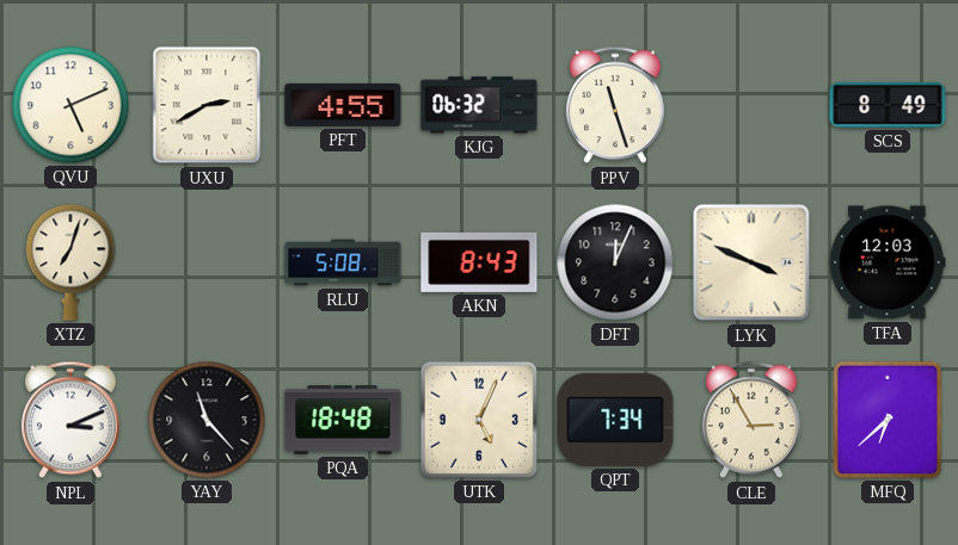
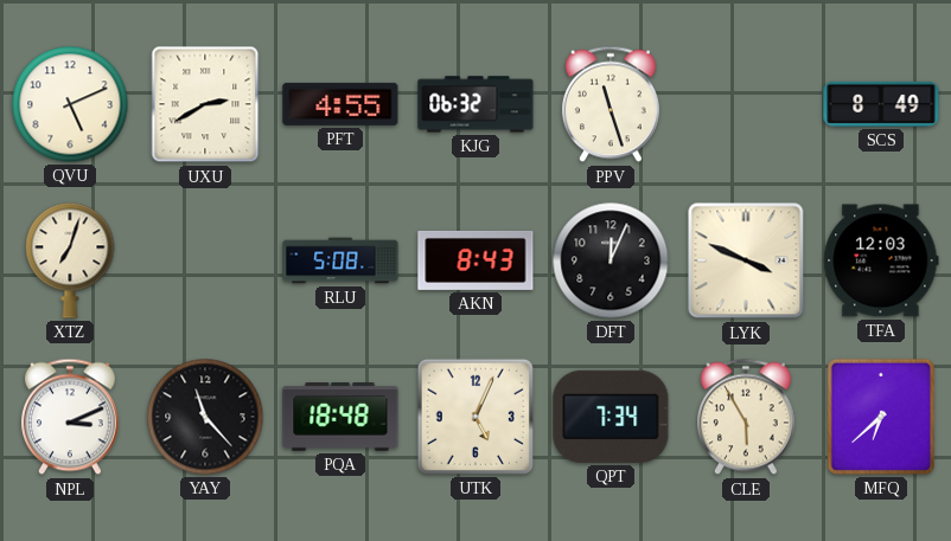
CLE: 2:55 -> 5:55
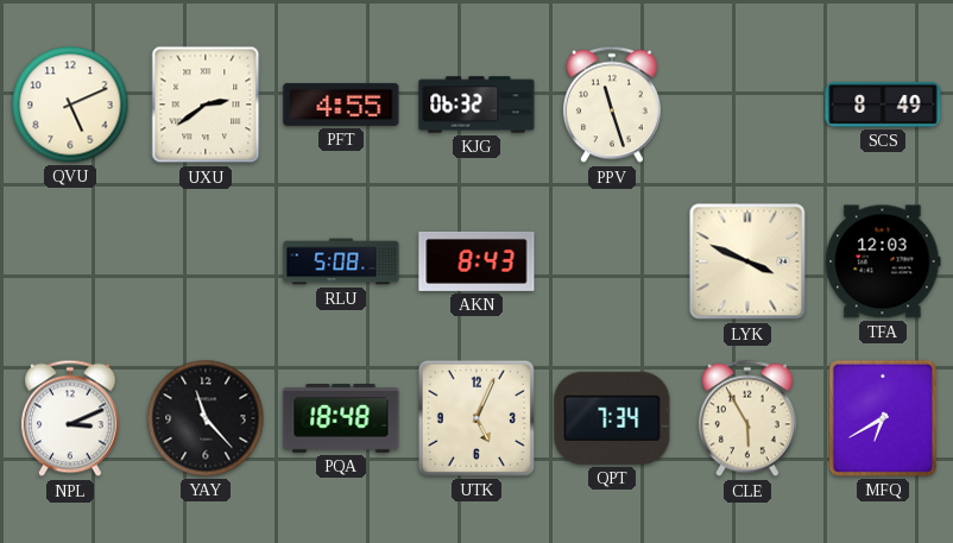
UXU: 2:40 -> 2:39
XTZ: 7:03 -> none
DFT: 12:04 -> none
MFQ: 6:38 -> 6:40
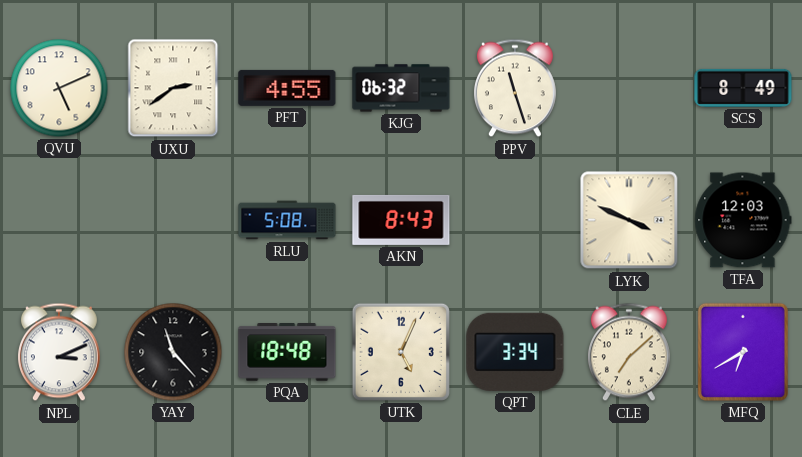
QPT: 7:34 -> 3:34
CLE: 5:55 -> 7:08
